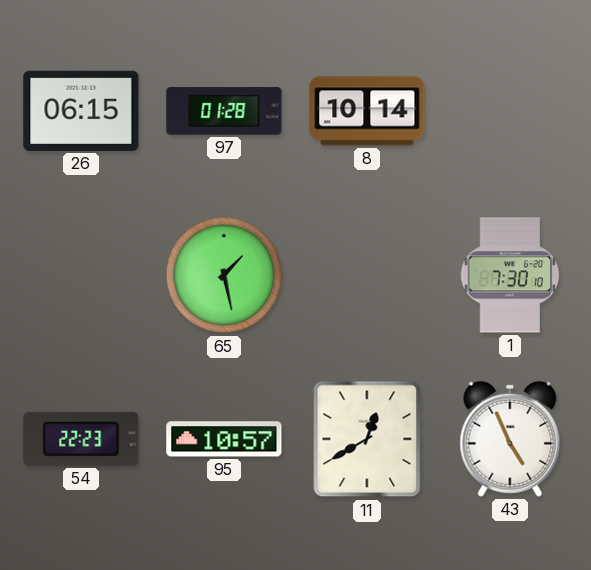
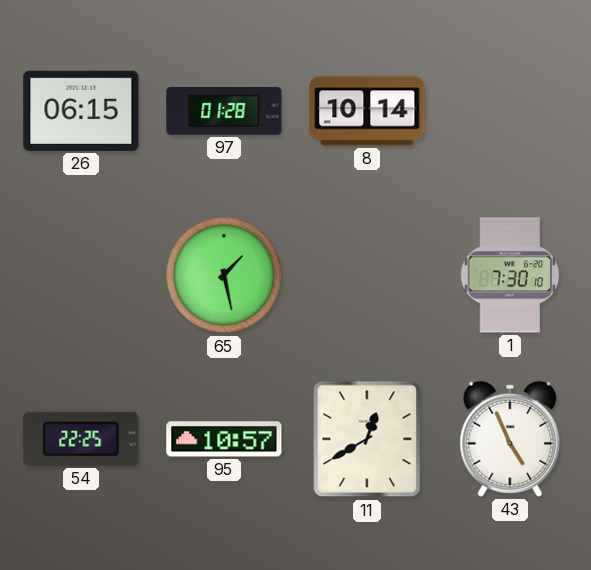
54: 22:23 -> 22:25
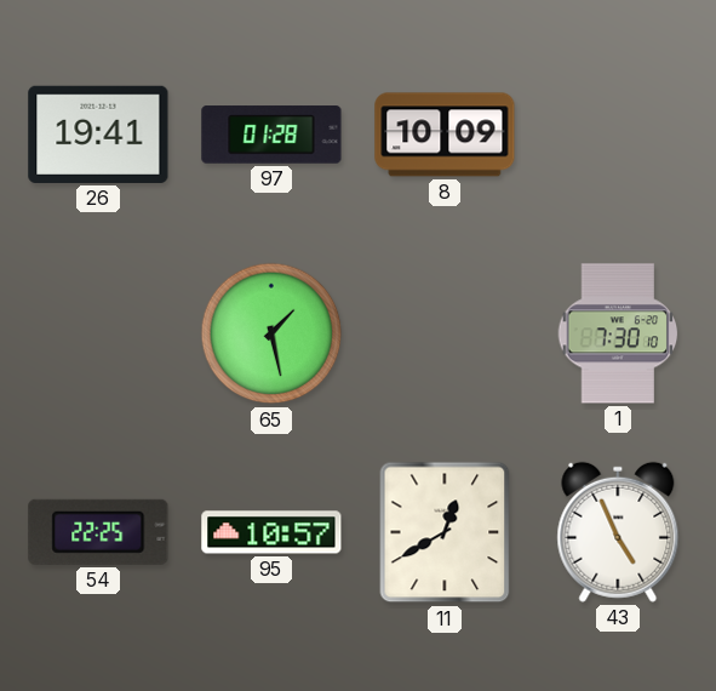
26: 06:15 -> 19:41
8: 10:14 -> 10:09
